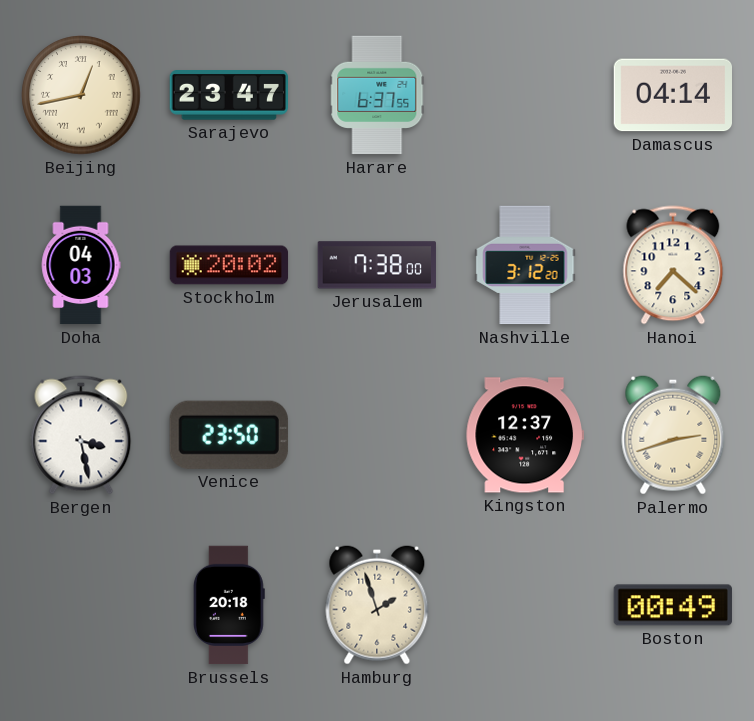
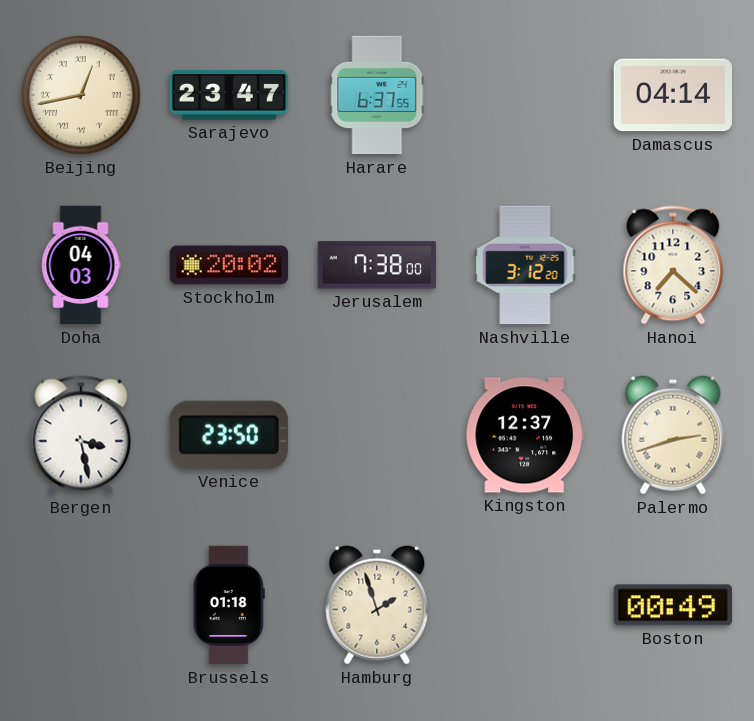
Brussels: 20:18 -> 01:18
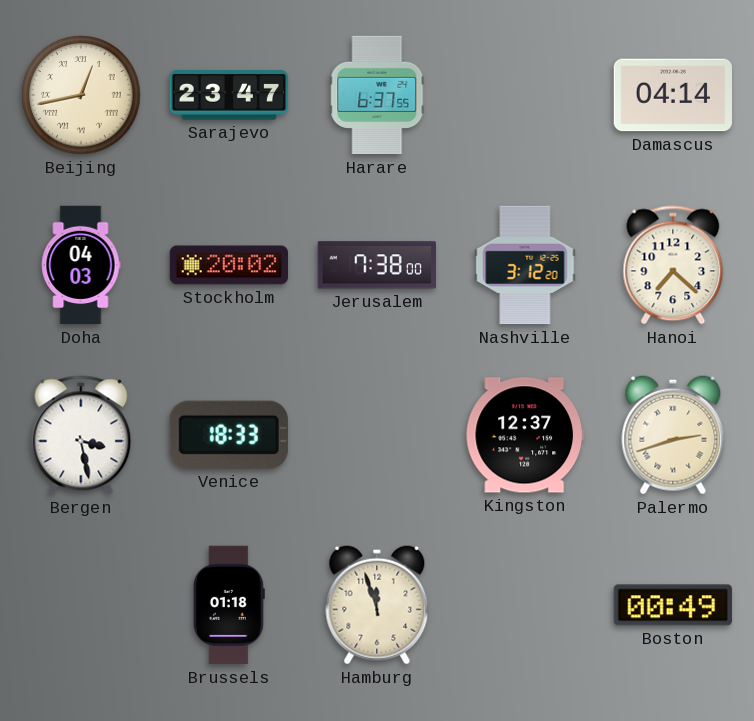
Venice: 23:50 -> 18:33
Hamburg: 1:57 -> 11:57
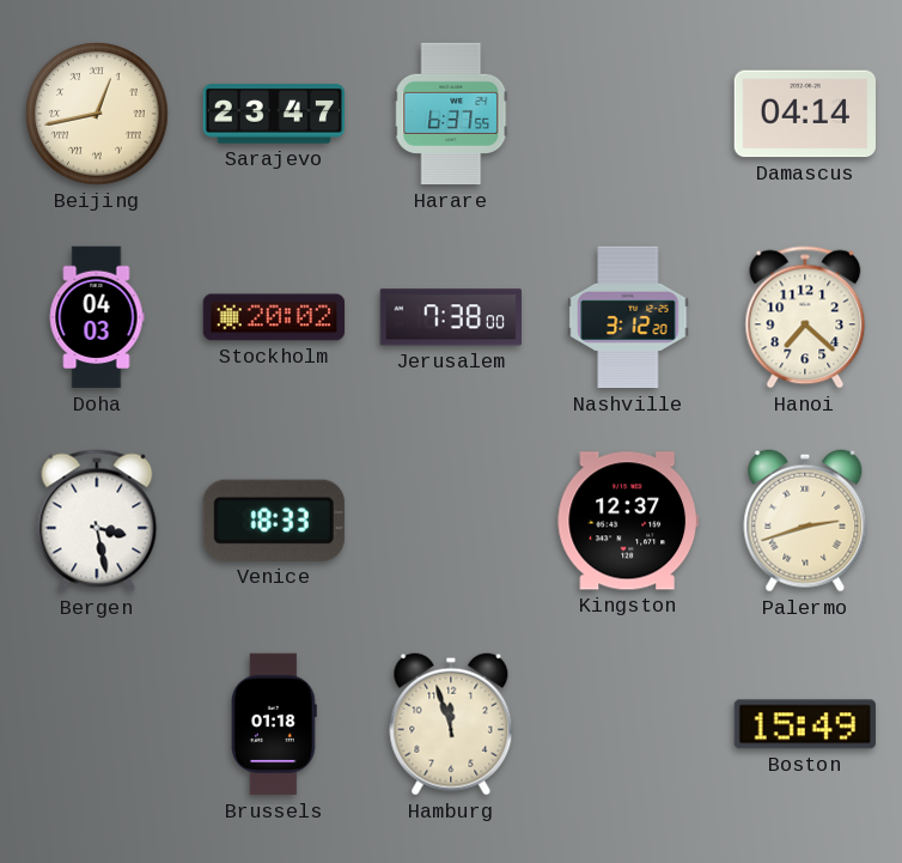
Boston: 00:49 -> 15:49
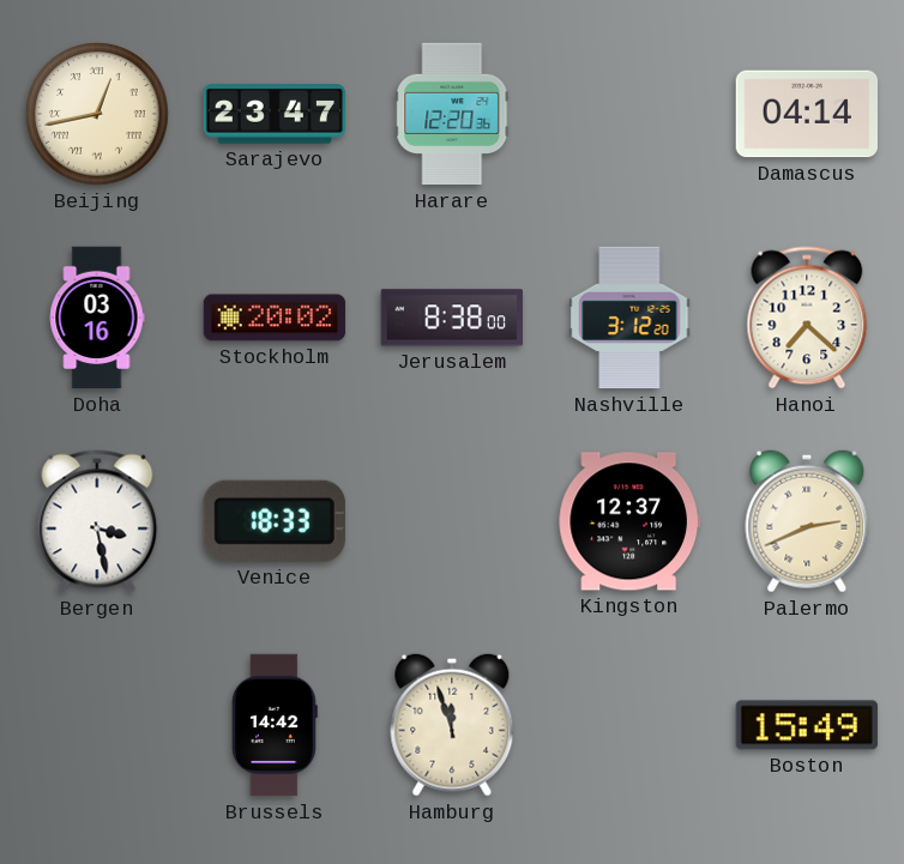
Harare: 6:37 -> 12:20
Doha: 04:03 -> 03:16
Jerusalem: 7:38 -> 8:38
Palermo: 2:42 -> 2:41
Brussels: 01:18 -> 14:42
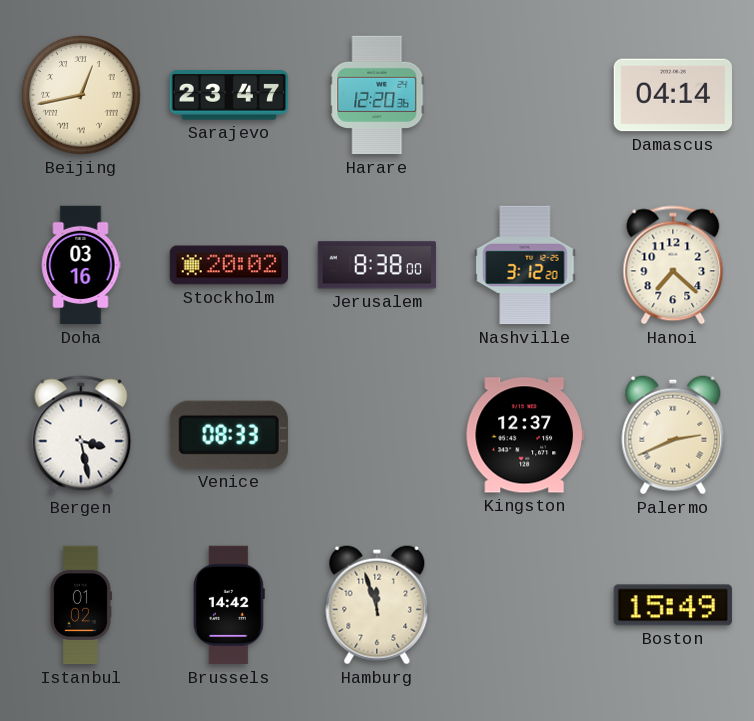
Venice: 18:33 -> 08:33
Istanbul: none -> 01:02
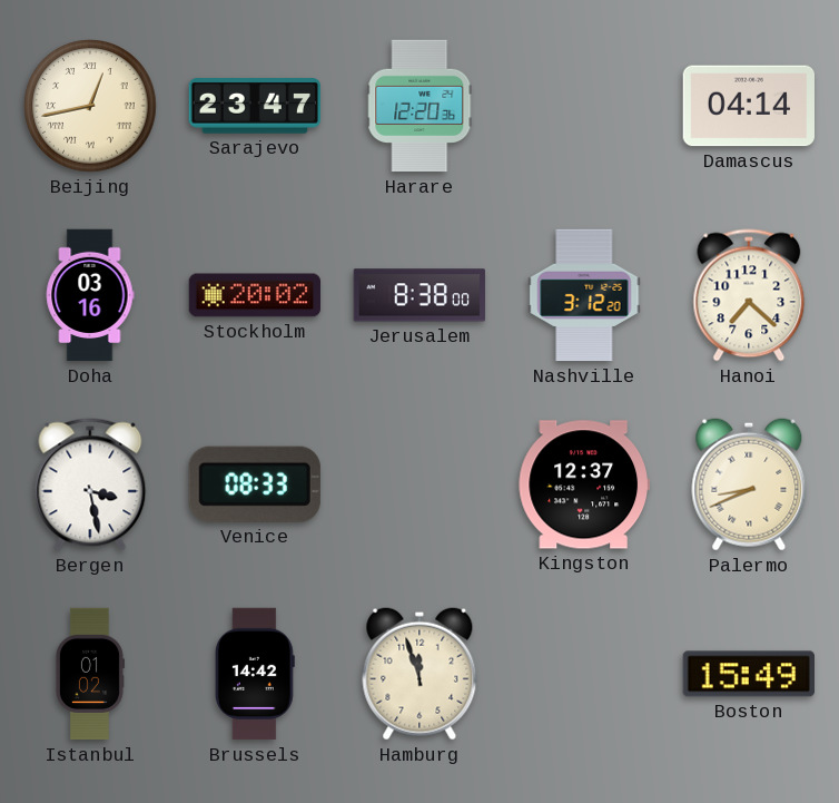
Palermo: 2:41 -> 8:41
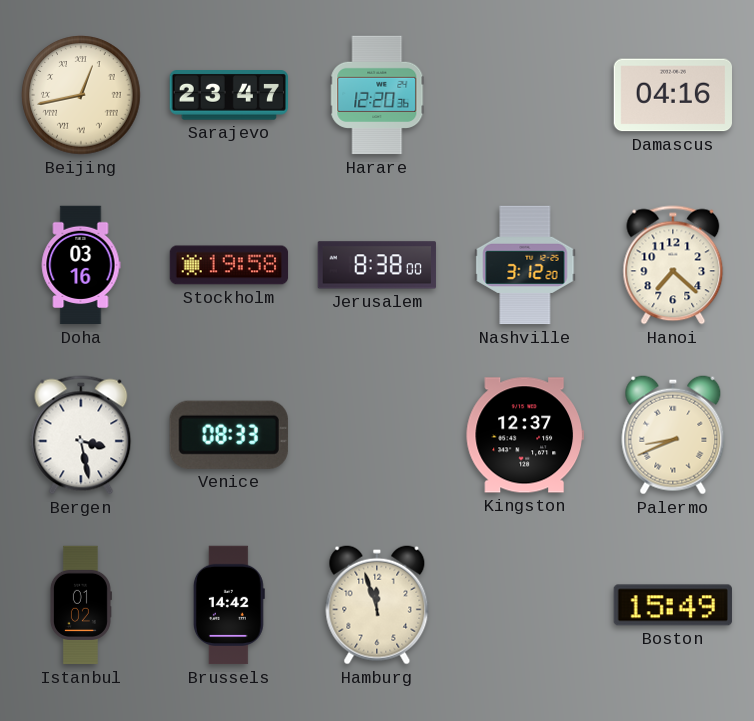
Damascus: 04:14 -> 04:16
Stockholm: 20:02 -> 19:58
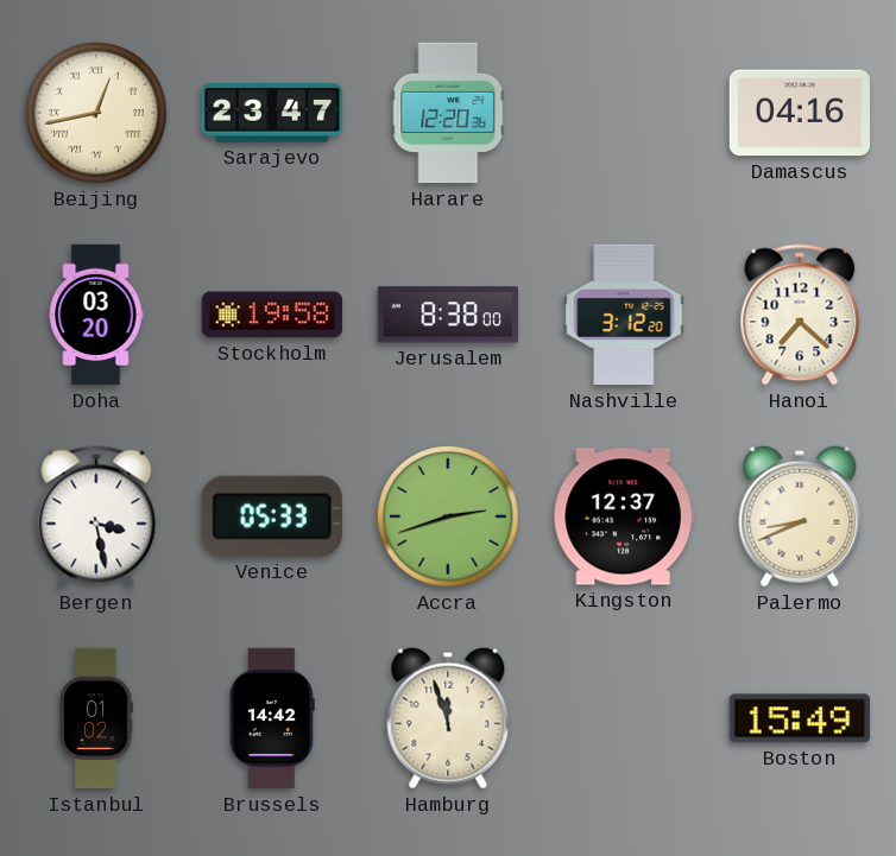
Doha: 03:16 -> 03:20
Venice: 08:33 -> 05:33
Accra: none -> 2:42
